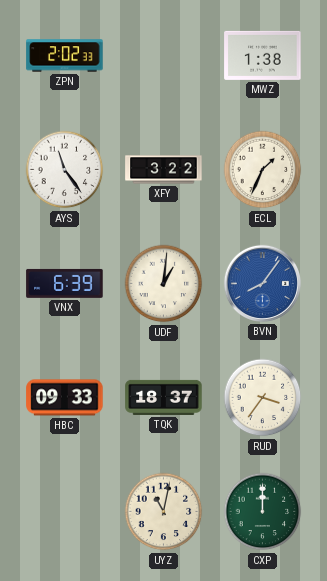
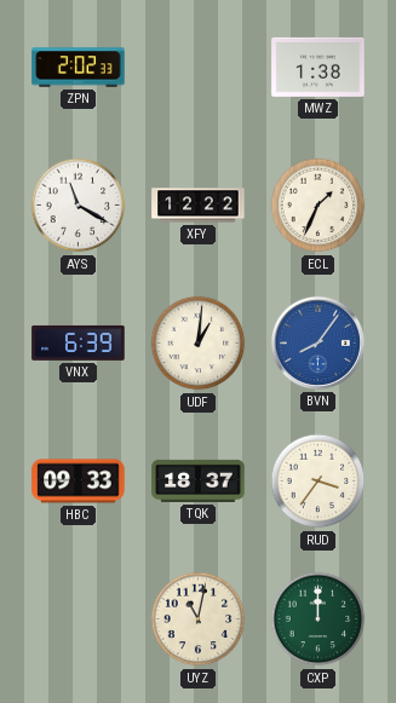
AYS: 11:24 -> 11:20
XFY: 3:22 -> 12:22
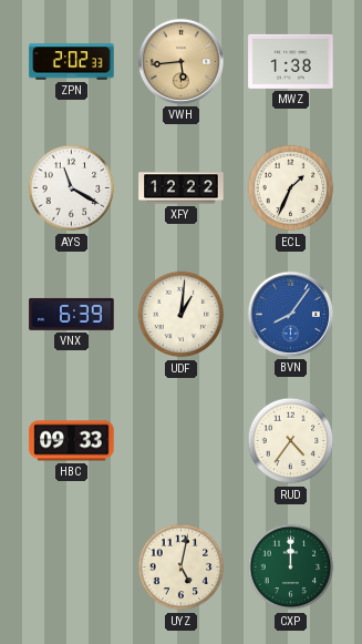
VWH: none -> 5:44
TQK: 18:37 -> none
RUD: 3:36 -> 4:36
UYZ: 11:02 -> 5:02
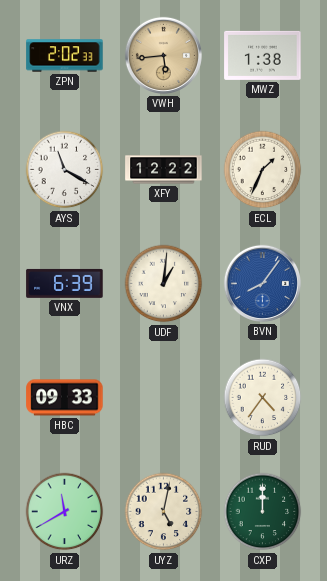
URZ: none -> 11:40
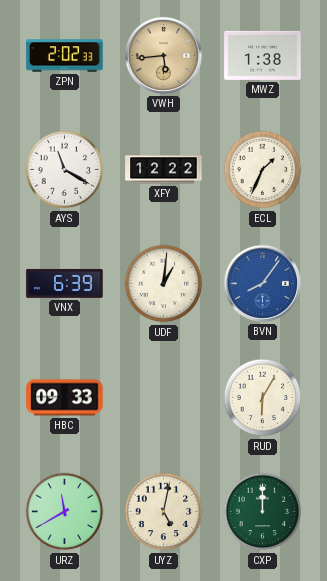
RUD: 4:36 -> 6:05
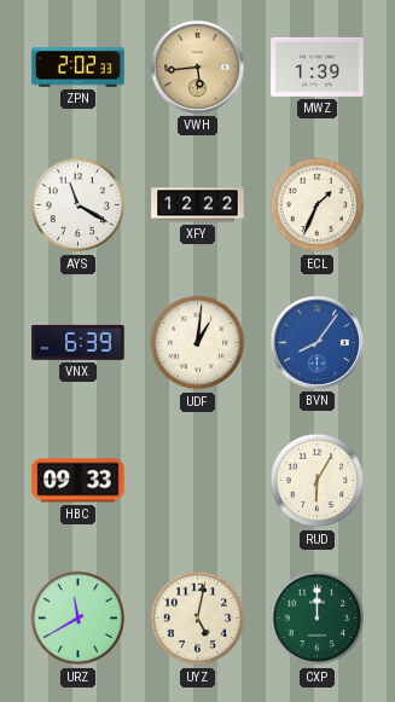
MWZ: 1:38 -> 1:39
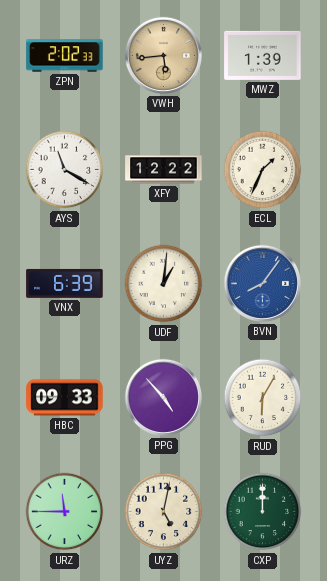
PPG: none -> 4:53
URZ: 11:40 -> 11:45
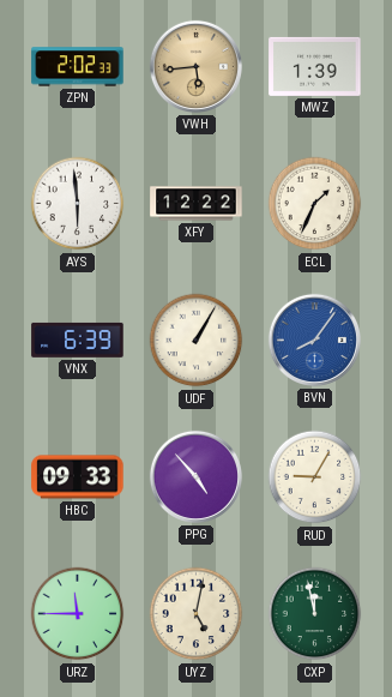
AYS: 11:20 -> 5:59
UDF: 1:01 -> 1:05
RUD: 6:05 -> 9:05
CXP: 12:00 -> 11:58
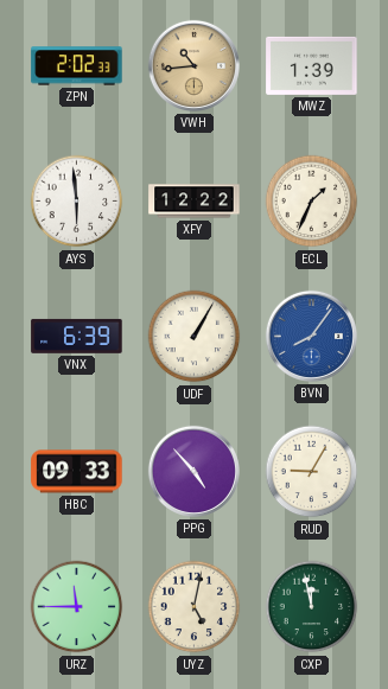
VWH: 5:44 -> 10:44
